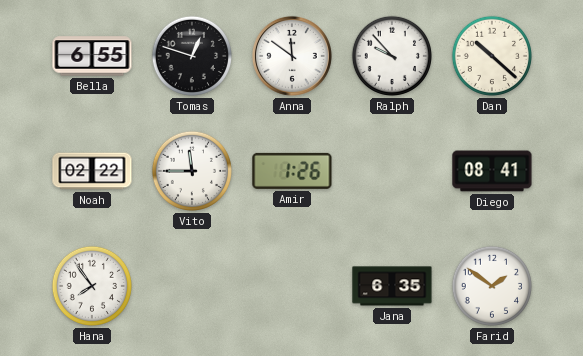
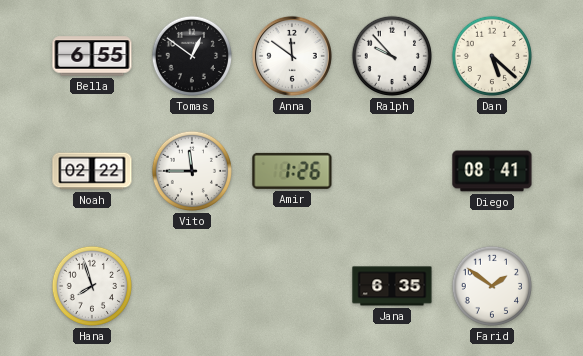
Tomas: 12:48 -> 12:51
Dan: 10:22 -> 5:22
Hana: 7:54 -> 7:57
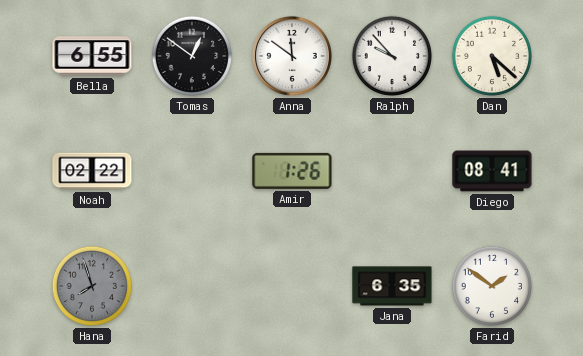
Vito: 11:45 -> none
Hana dial: white -> grey
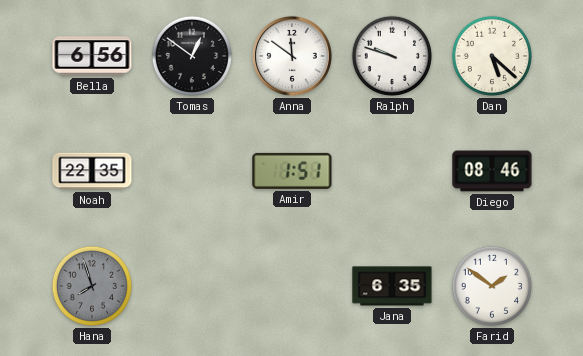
Bella: 6:55 -> 6:56
Ralph: 9:53 -> 9:48
Noah: 02:22 -> 22:35
Amir: 1:26 -> 1:51
Diego: 08:41 -> 08:46
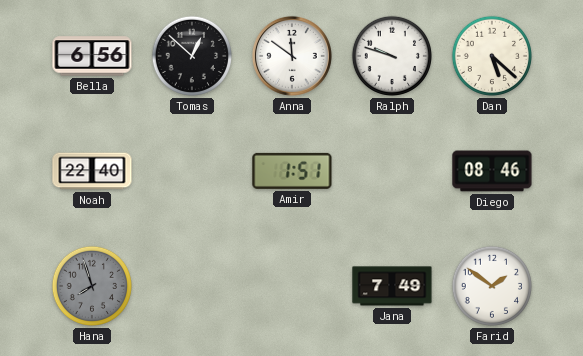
Tomas: 12:51 -> 12:52
Noah: 22:35 -> 22:40
Jana: 6:35 -> 7:49
